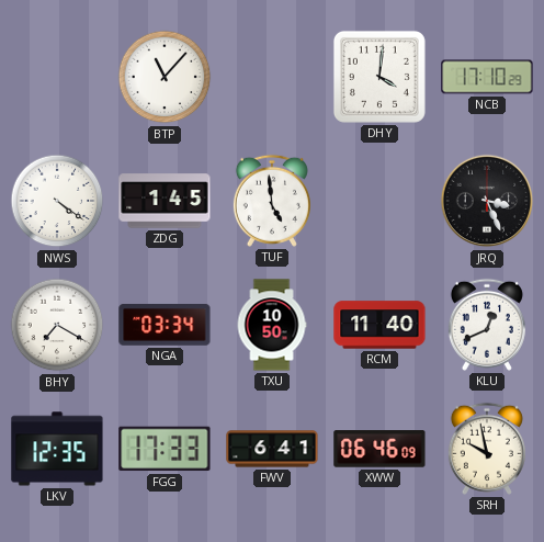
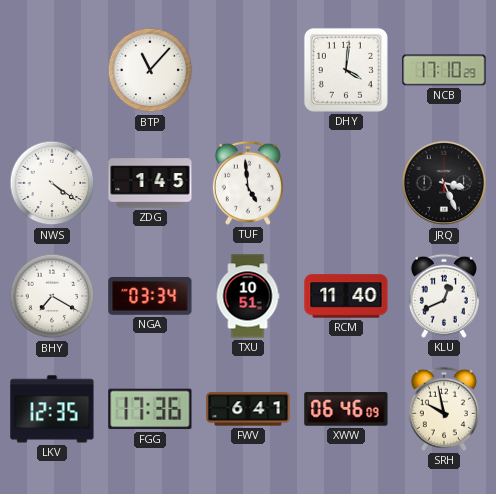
TXU: 10:50 -> 10:51
FGG: 17:33 -> 17:36
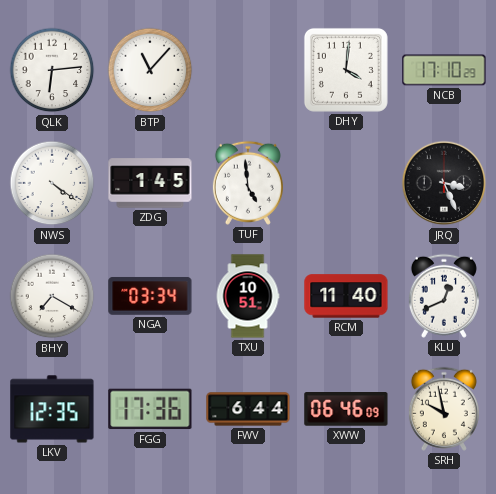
QLK: none -> 6:14
FWV: 6:41 -> 6:44
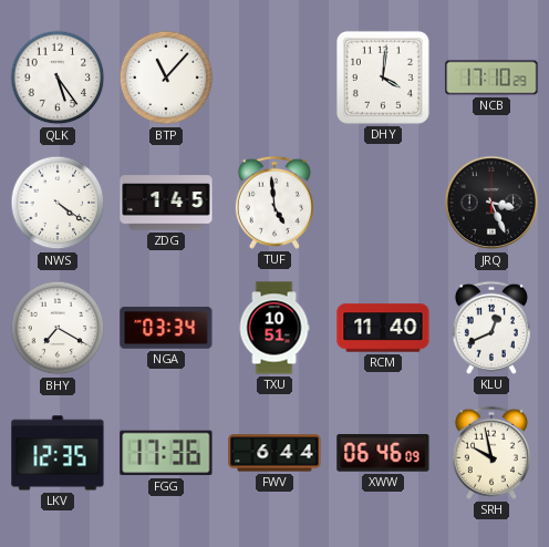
QLK: 6:14 -> 5:24
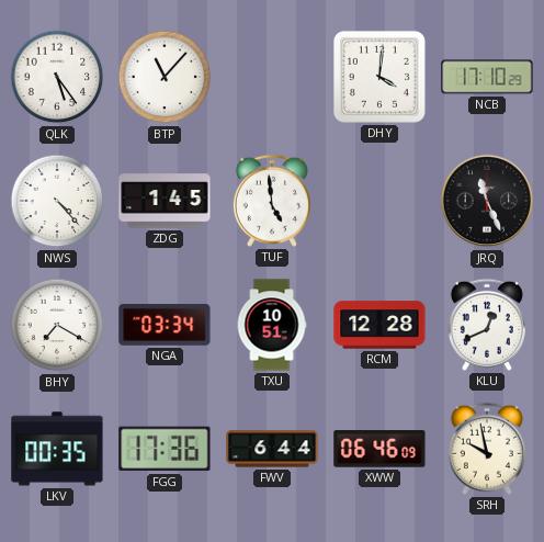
NWS: 4:21 -> 4:23
JRQ: 3:26 -> 11:26
RCM: 11:40 -> 12:28
LKV: 12:35 -> 00:35
